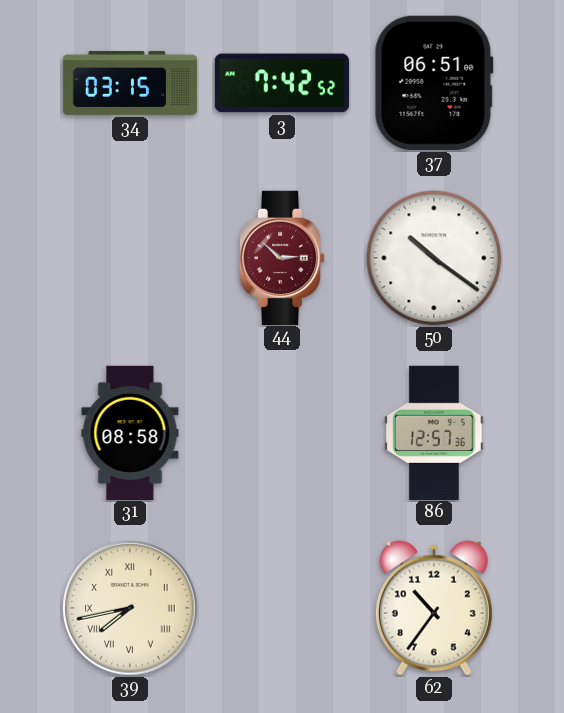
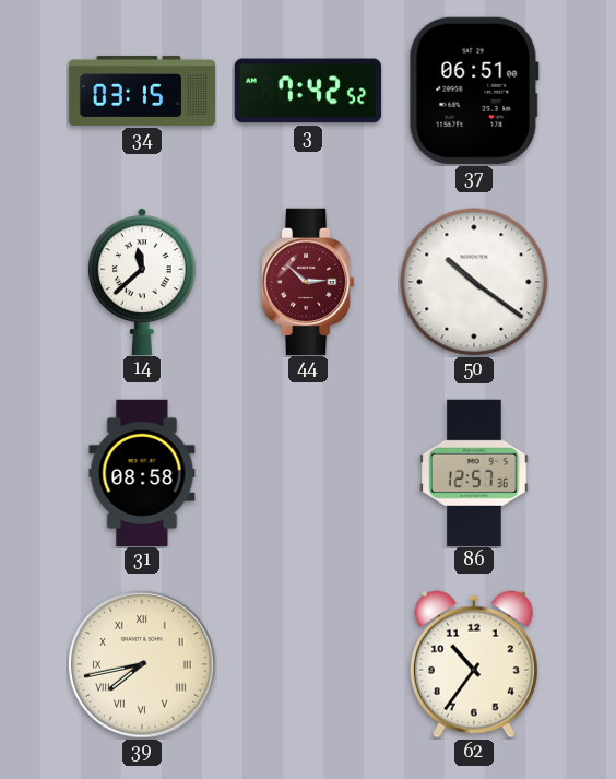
14: none -> 11:38
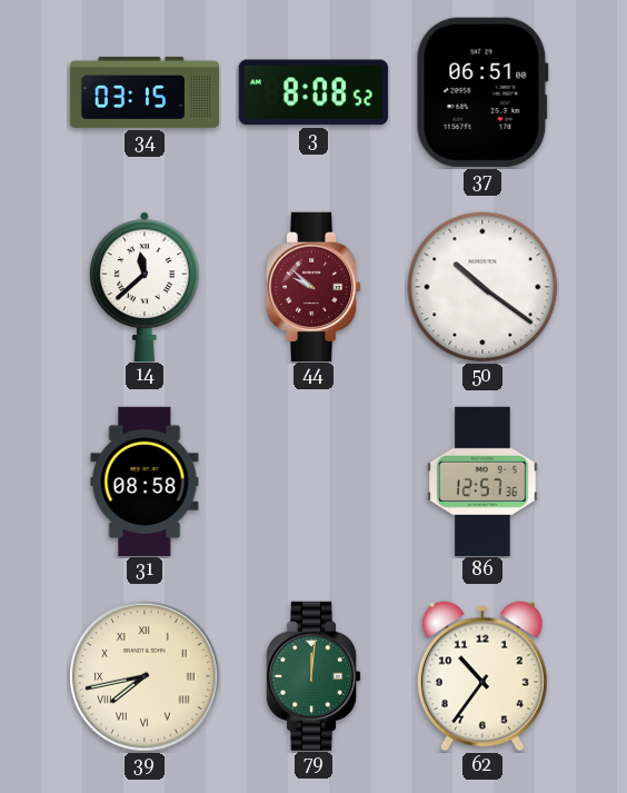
3: 7:42 -> 8:08
44: 2:52 -> 9:52
79: none -> 12:01
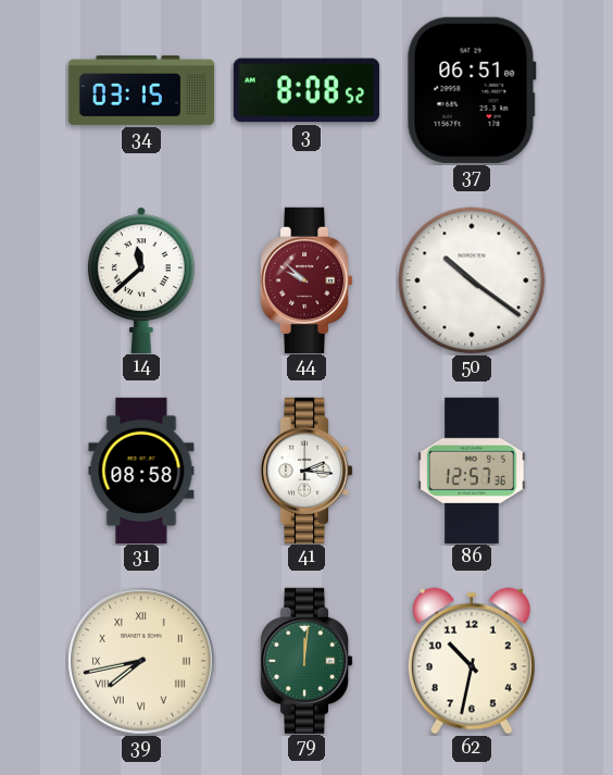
41: none -> 2:16
62: 10:36 -> 10:32
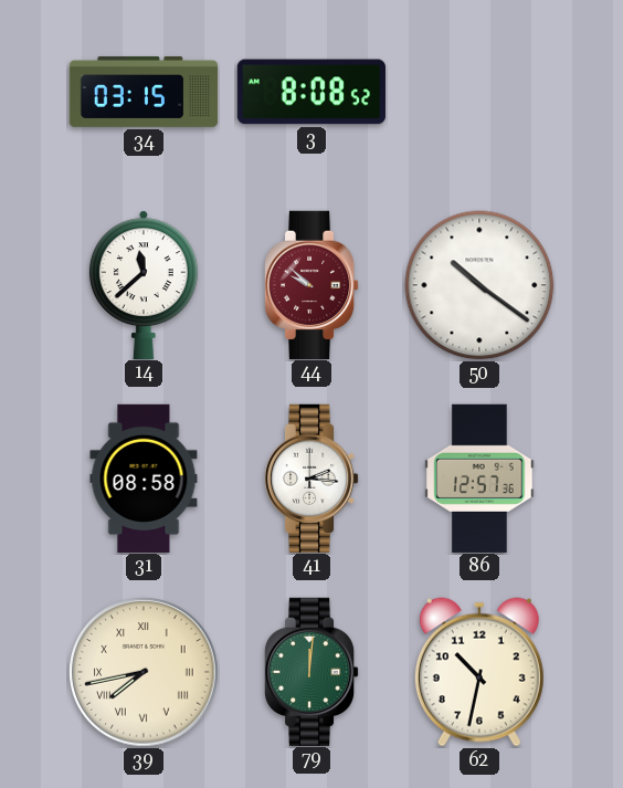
37: 06:51 -> none
